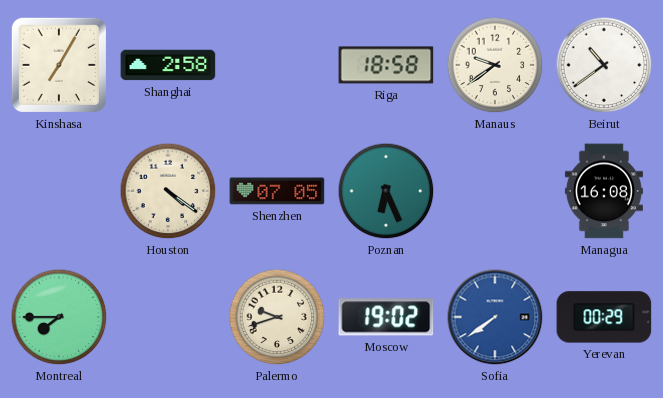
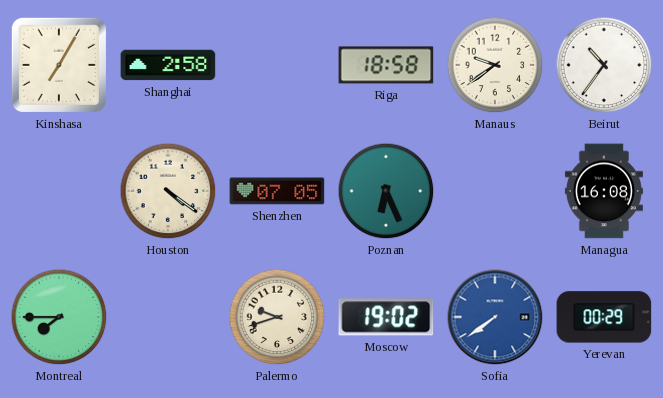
Beirut: 10:39 -> 10:36
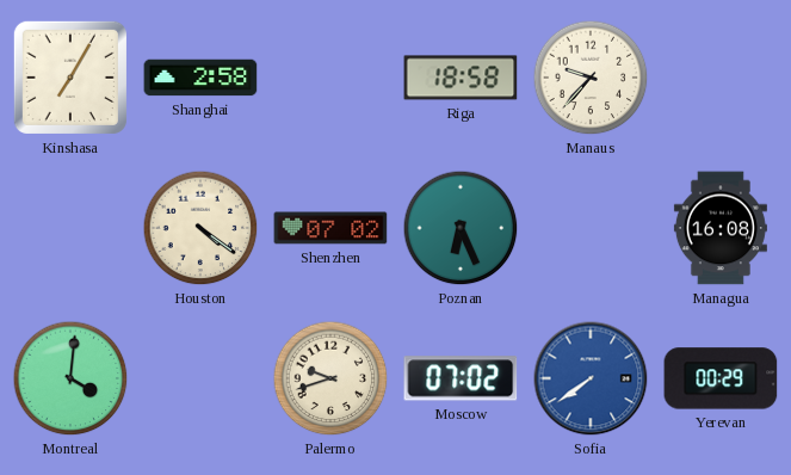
Manaus: 9:39 -> 9:37
Beirut: 10:36 -> none
Shenzhen: 07:05 -> 07:02
Montreal: 7:45 -> 4:01
Moscow: 19:02 -> 07:02
